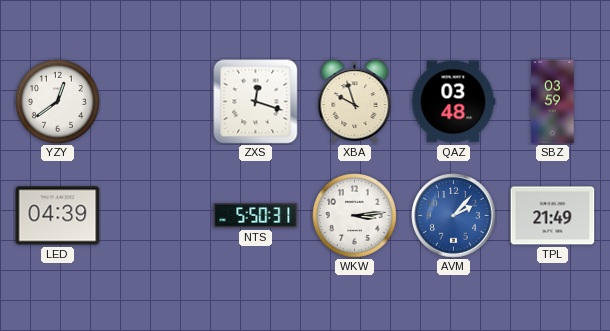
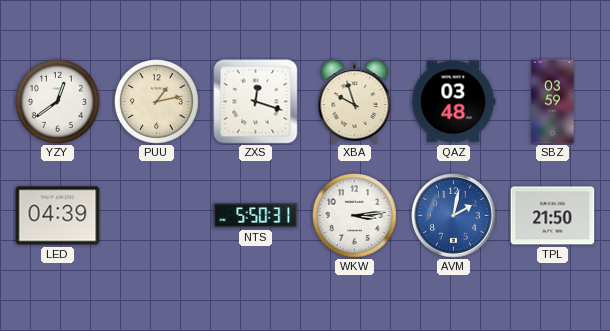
PUU: none -> 1:13
AVM: 2:07 -> 2:02
TPL: 21:49 -> 21:50
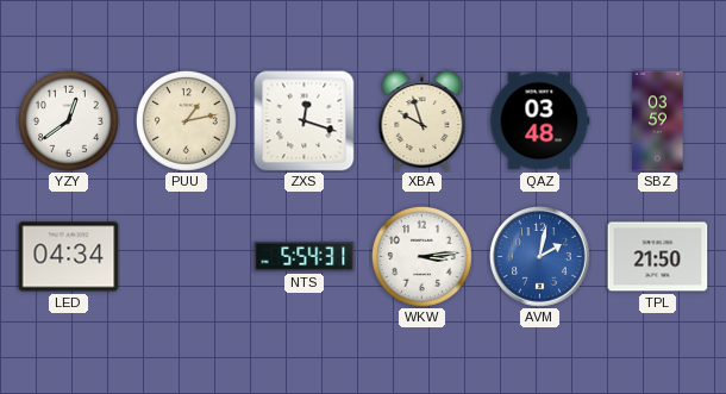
LED: 04:39 -> 04:34
NTS: 5:50 -> 5:54
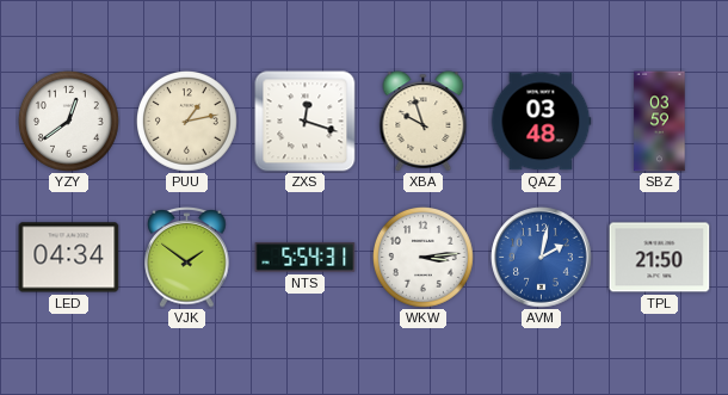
VJK: none -> 1:51
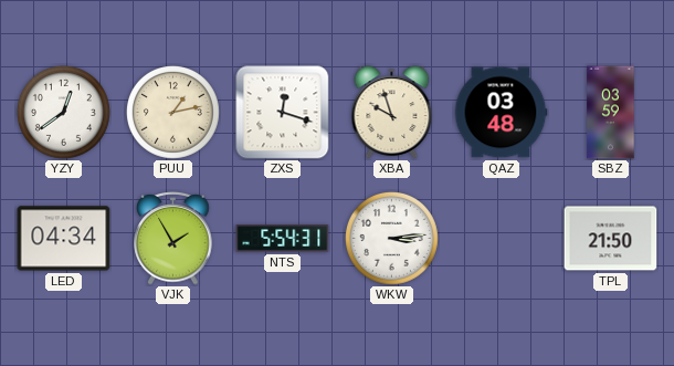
VJK: 1:51 -> 1:55
AVM: 2:02 -> none
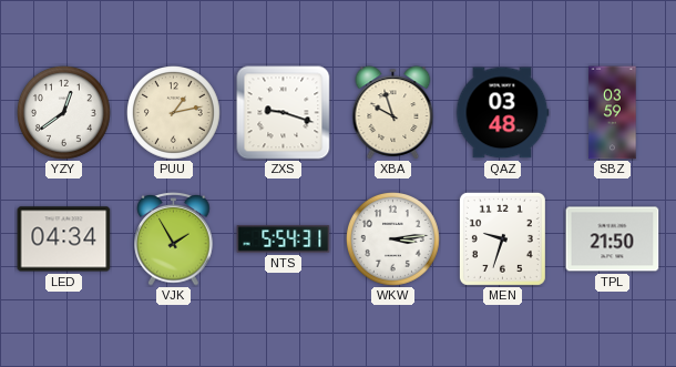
ZXS: 12:18 -> 9:18
MEN: none -> 9:33
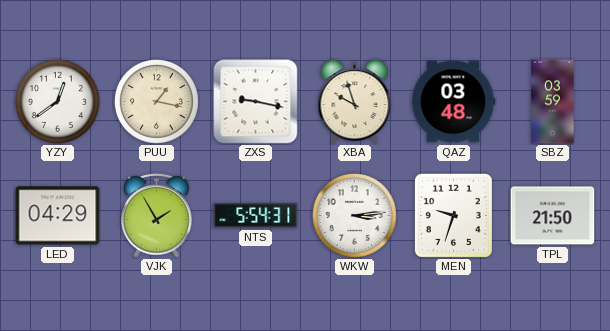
PUU: 1:13 -> 1:17
ZXS: 9:18 -> 9:17
LED: 04:34 -> 04:29
